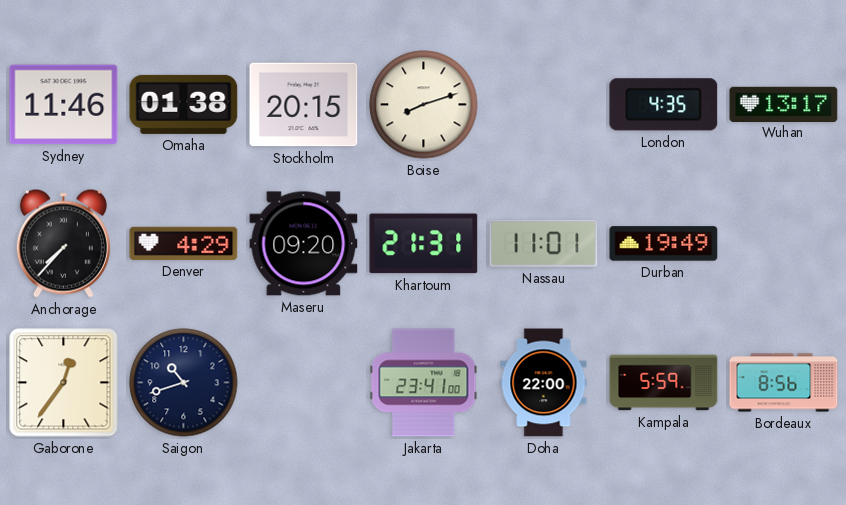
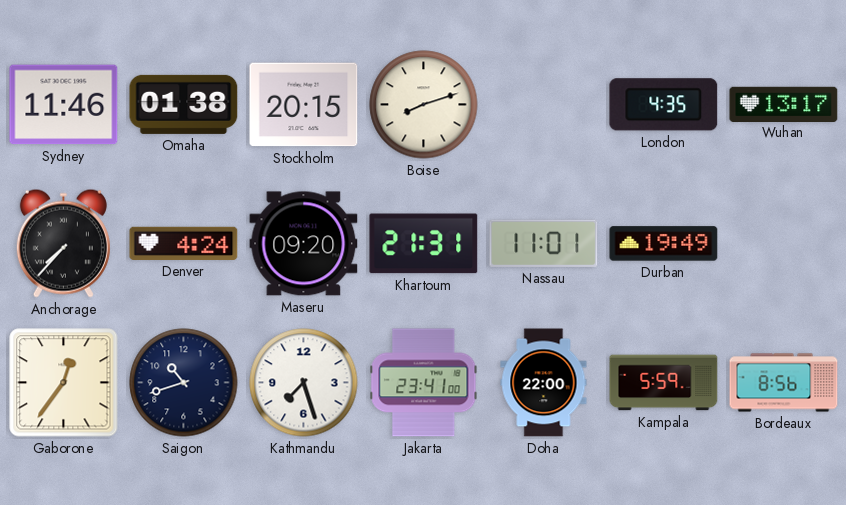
Denver: 4:29 -> 4:24
Kathmandu: none -> 7:27
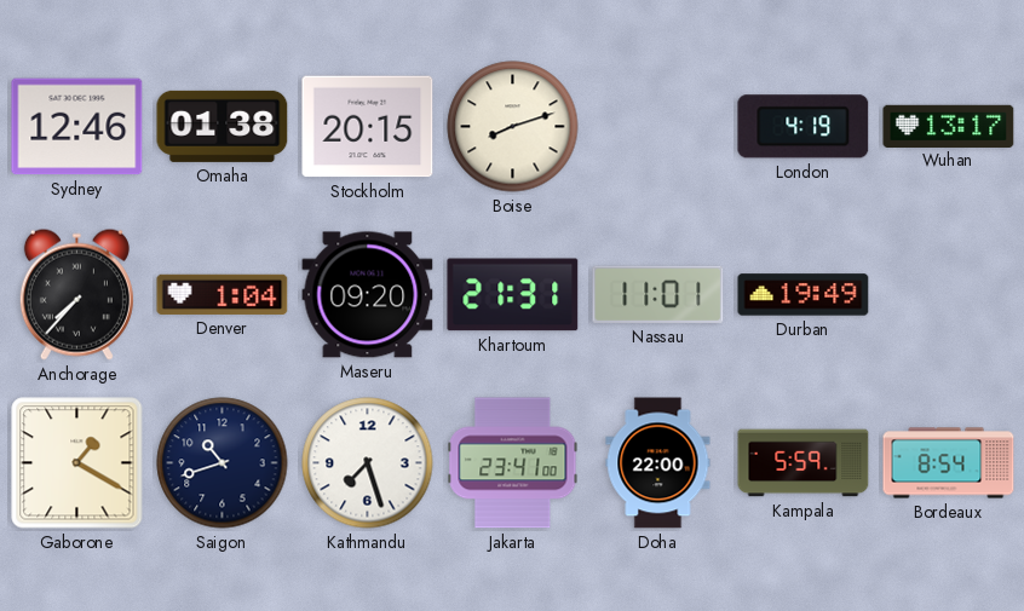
Sydney: 11:46 -> 12:46
London: 4:35 -> 4:19
Denver: 4:24 -> 1:04
Gaborone: 12:36 -> 1:20
Bordeaux: 8:56 -> 8:54
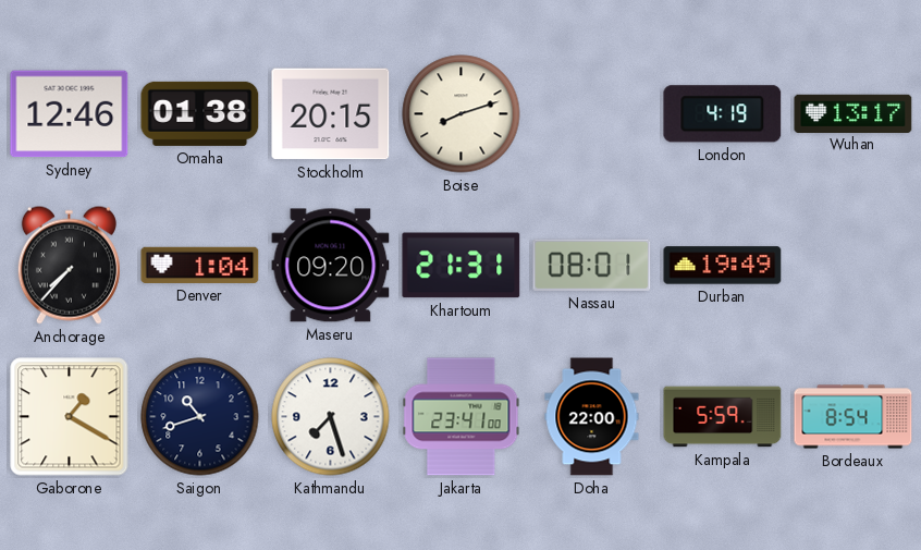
Nassau: 11:01 -> 08:01
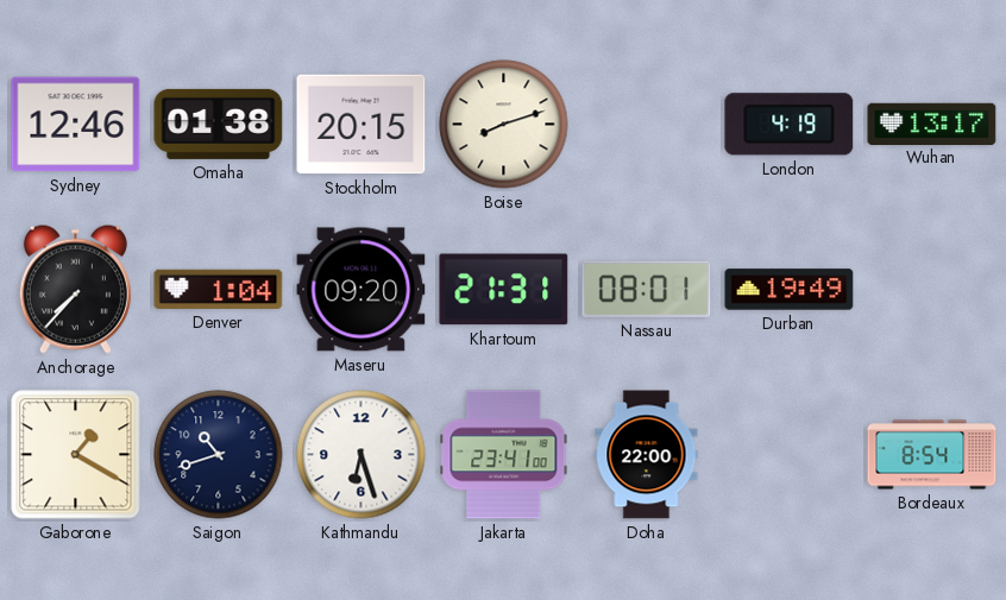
Kathmandu: 7:27 -> 6:27
Kampala: 5:59 -> none
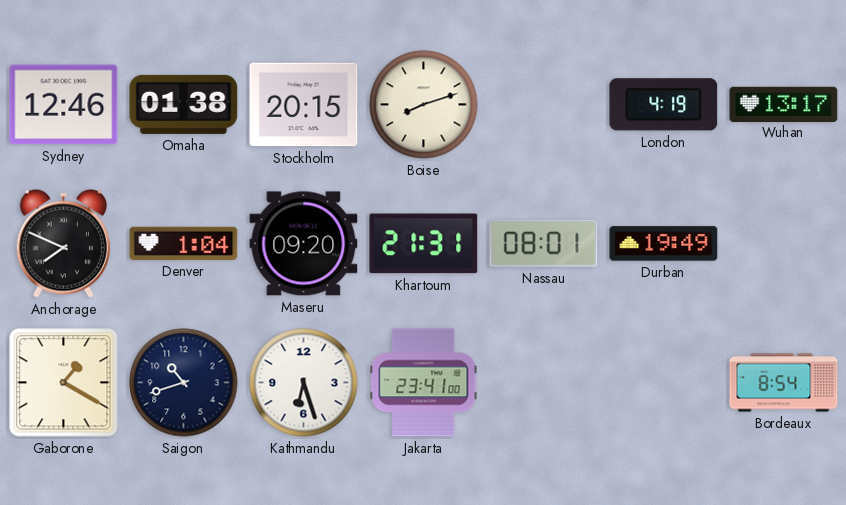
Anchorage: 7:37 -> 7:49
Doha: 22:00 -> none
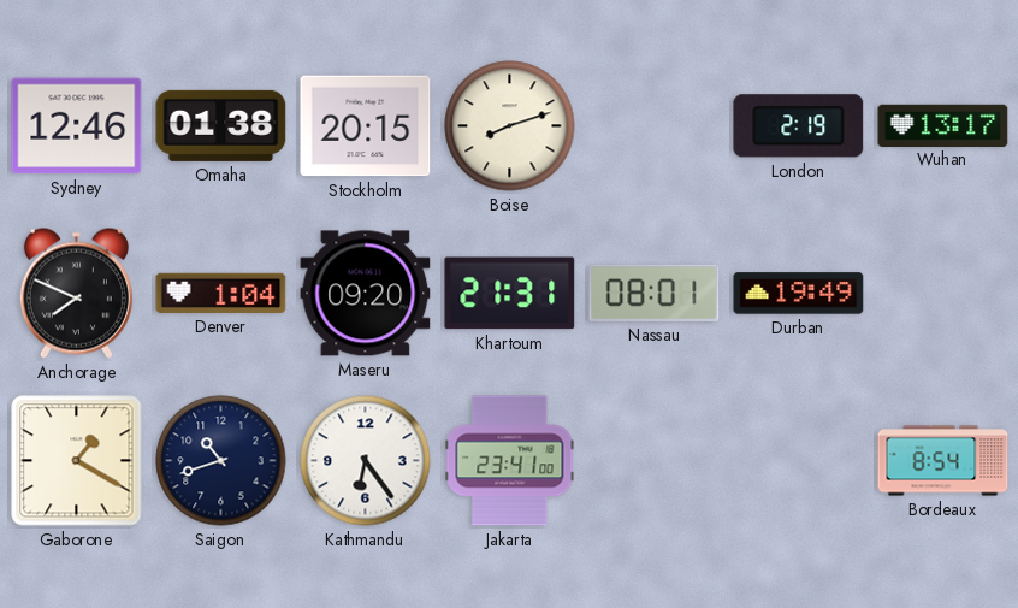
London: 4:19 -> 2:19
Kathmandu: 6:27 -> 6:24
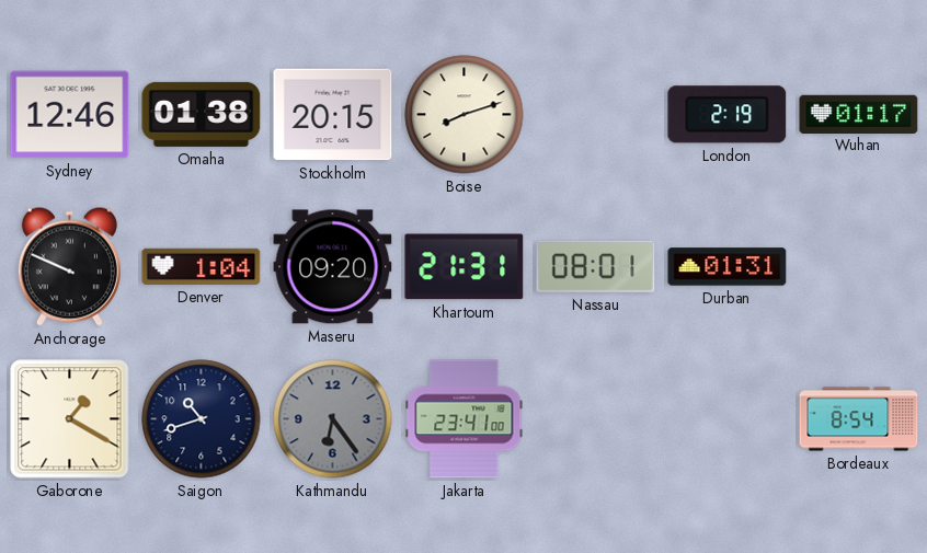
Wuhan: 13:17 -> 01:17
Anchorage: 7:49 -> 9:49
Durban: 19:49 -> 01:31
Kathmandu dial: white -> grey
